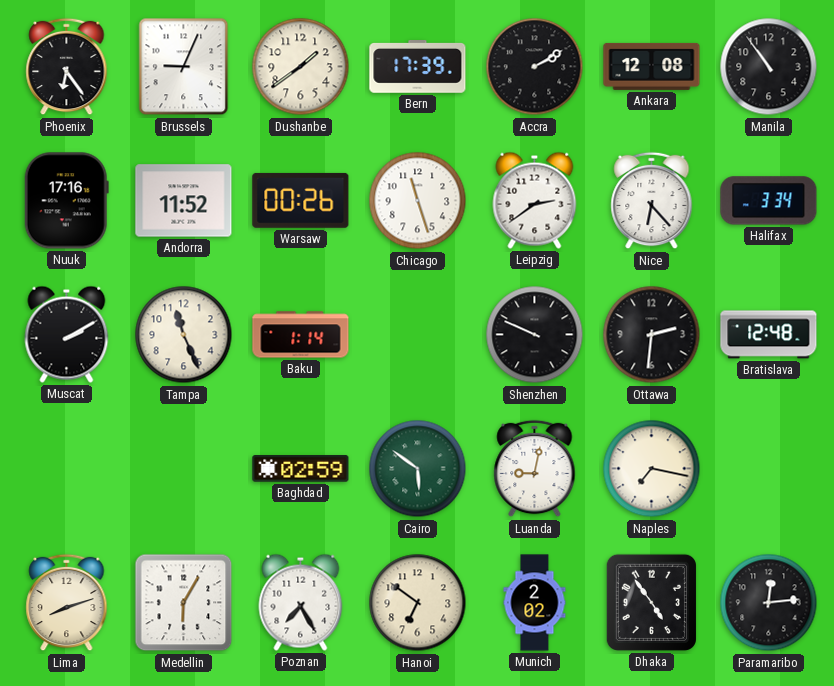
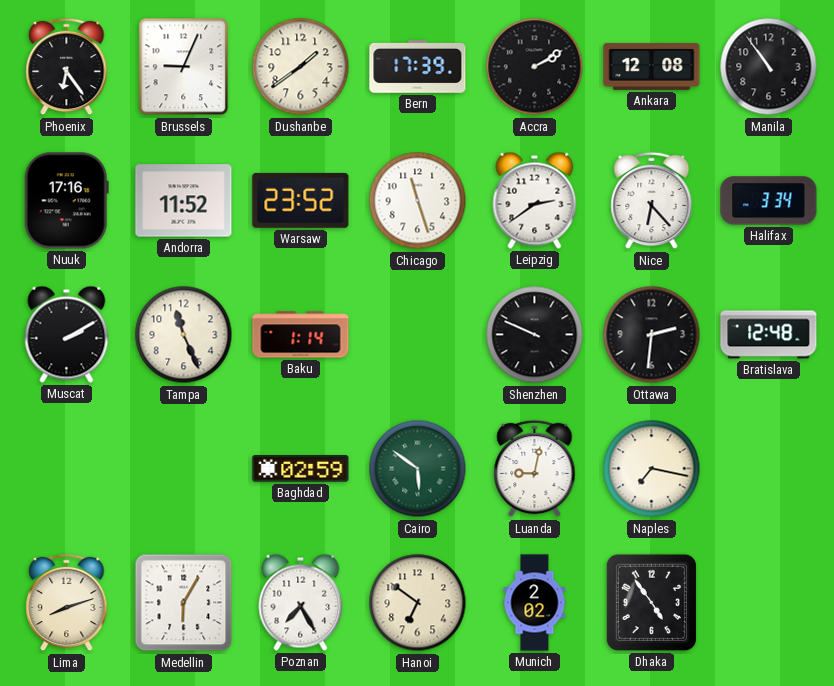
Warsaw: 00:26 -> 23:52
Paramaribo: 12:14 -> none
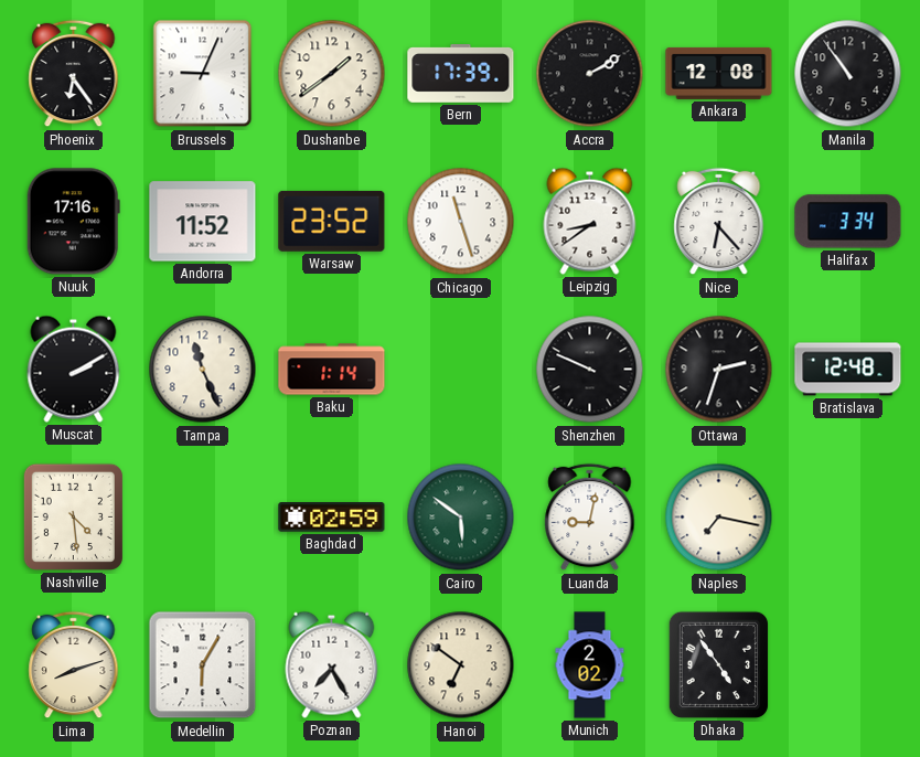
Leipzig: 2:39 -> 8:39
Ottawa: 2:31 -> 2:33
Nashville: none -> 4:29
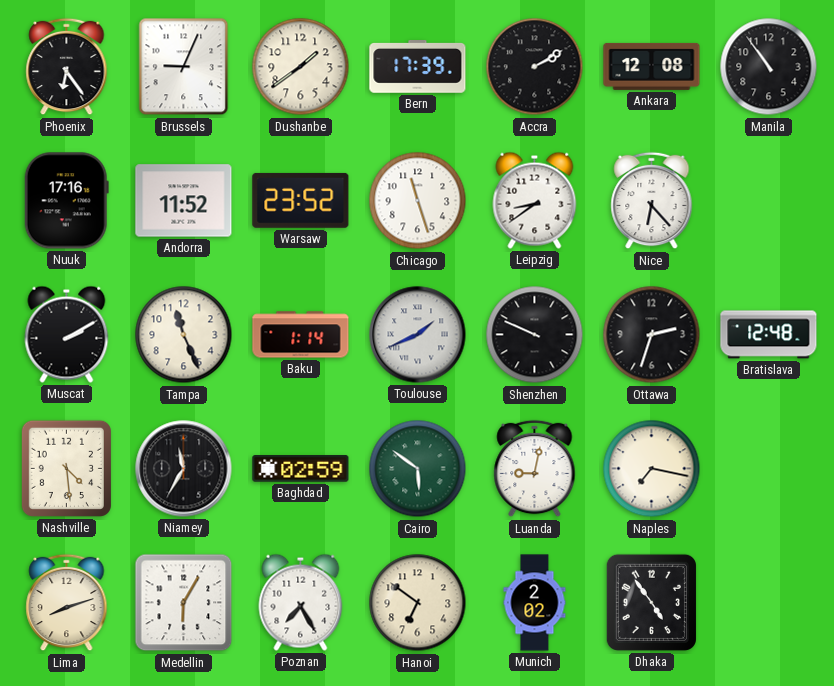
Halifax: 3:34 -> none
Toulouse: none -> 1:41
Niamey: none -> 11:35
